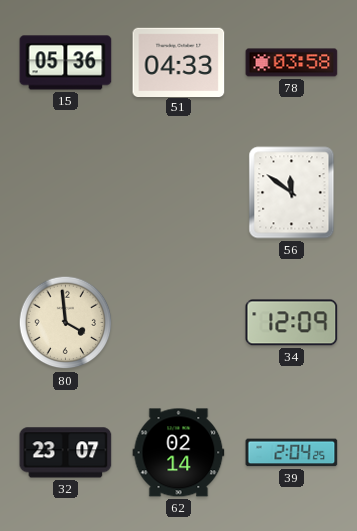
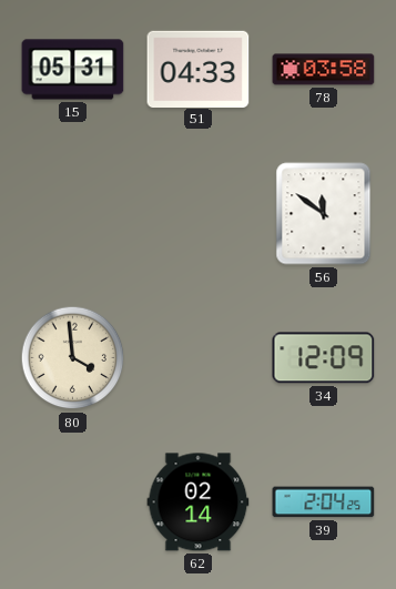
15: 05:36 -> 05:31
32: 23:07 -> none
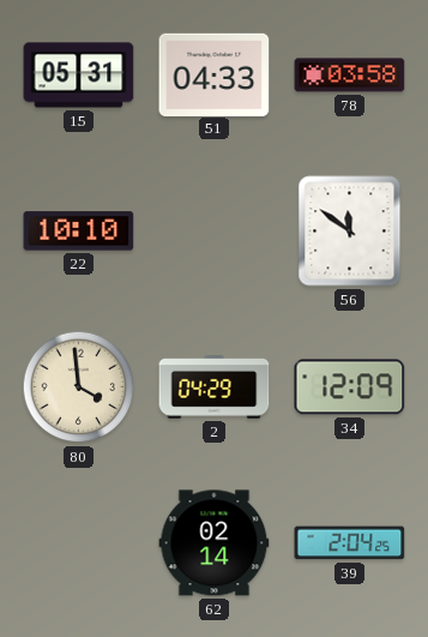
22: none -> 10:10
2: none -> 04:29
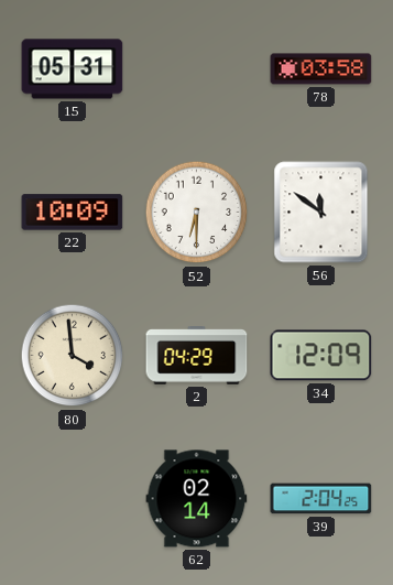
51: 04:33 -> none
22: 10:10 -> 10:09
52: none -> 6:30
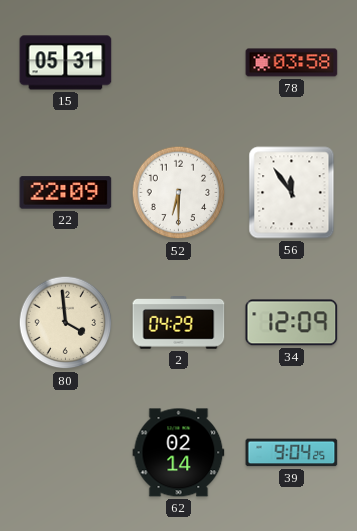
22: 10:09 -> 22:09
56: 11:51 -> 11:54
39: 2:04 -> 9:04
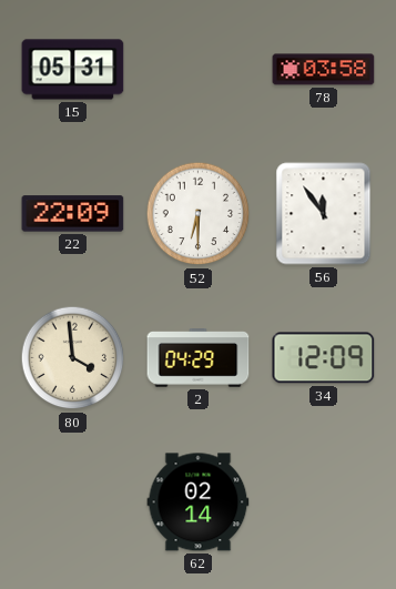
39: 9:04 -> none
